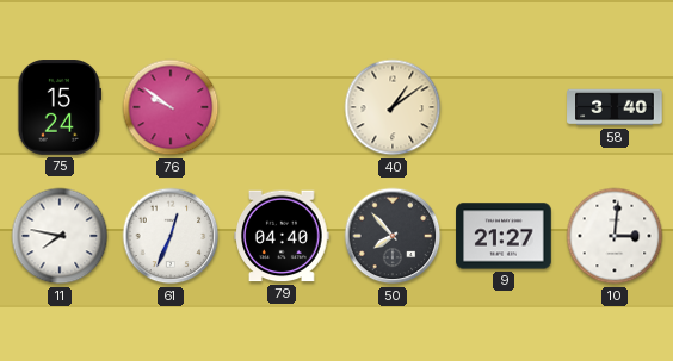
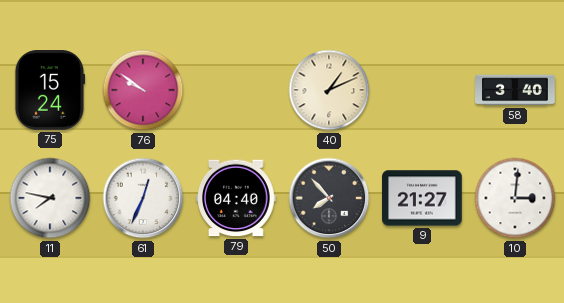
40: 1:09 -> 1:11
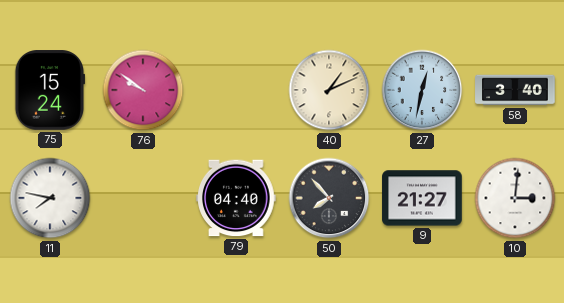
27: none -> 12:32
61: 12:34 -> none
